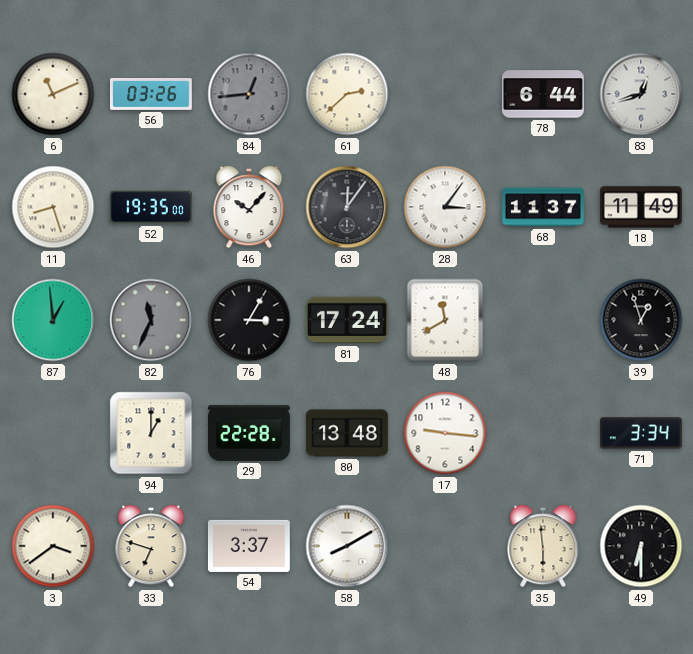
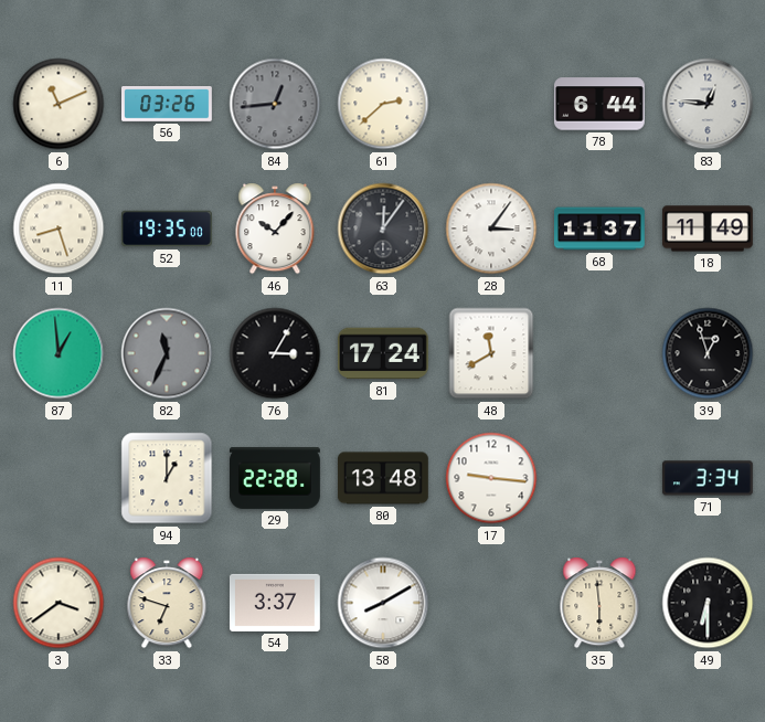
83: 12:42 -> 12:46
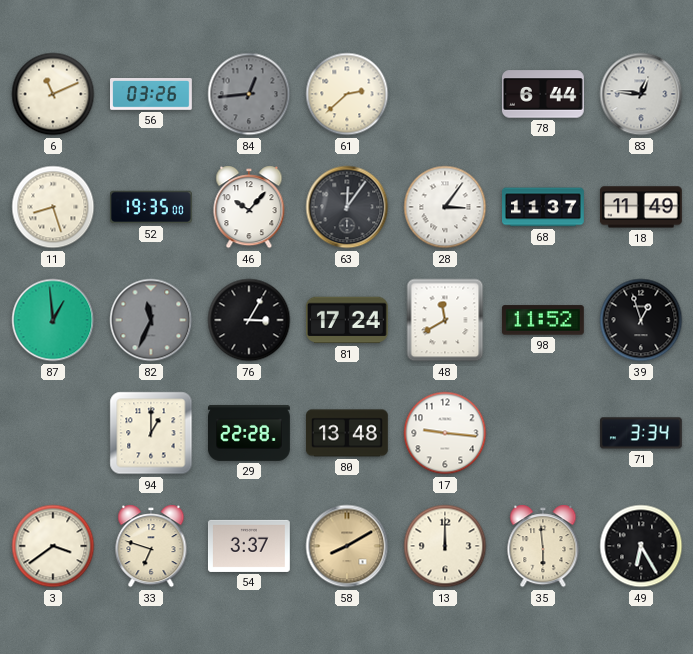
98: none -> 11:52
58 dial: white -> champagne
13: none -> 12:00
49: 6:30 -> 6:25
